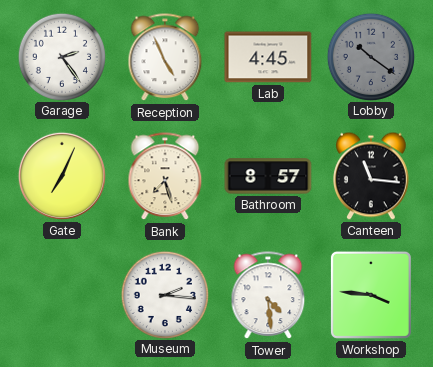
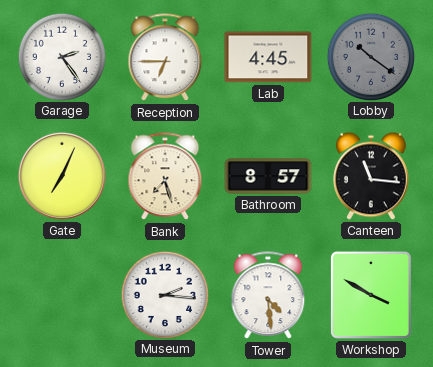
Reception: 4:56 -> 6:45
Workshop: 3:46 -> 3:50
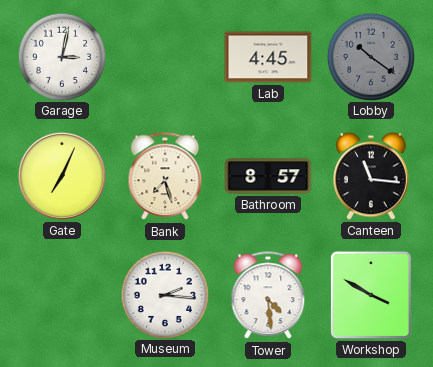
Garage: 2:24 -> 3:02
Reception: 6:45 -> none
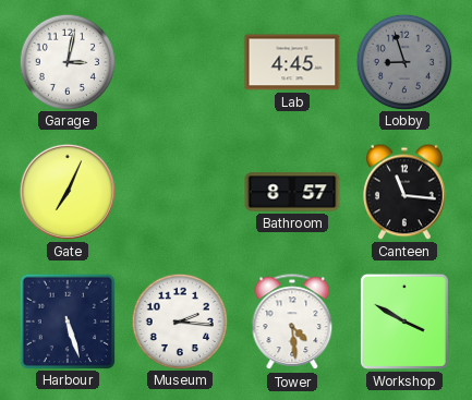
Lobby: 10:21 -> 8:57
Bank: 7:27 -> none
Harbour: none -> 5:27
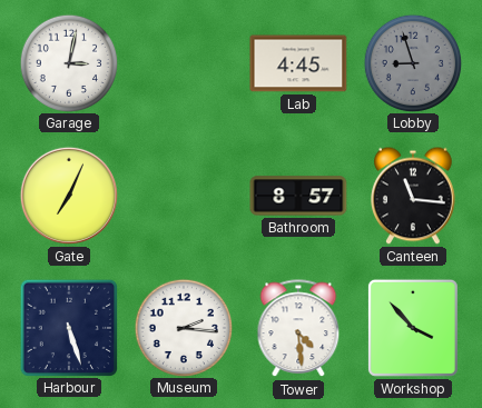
Workshop: 3:50 -> 3:53
